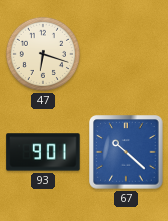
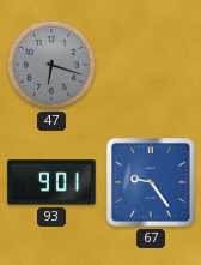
47 dial: cream -> grey
67: 10:22 -> 9:24
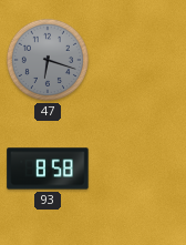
93: 9:01 -> 8:58
67: 9:24 -> none
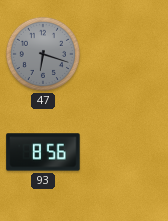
93: 8:58 -> 8:56
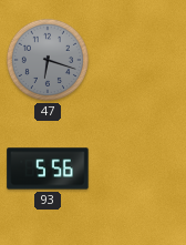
93: 8:56 -> 5:56
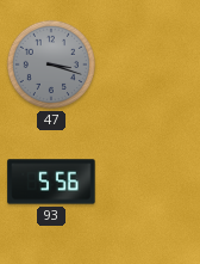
47: 6:18 -> 3:18
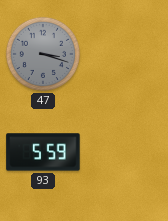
93: 5:56 -> 5:59
